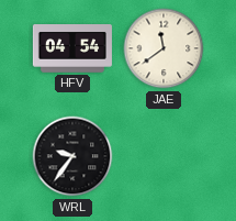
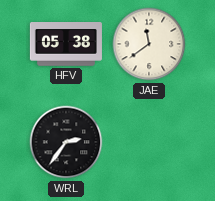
HFV: 04:54 -> 05:38
WRL: 9:36 -> 2:36
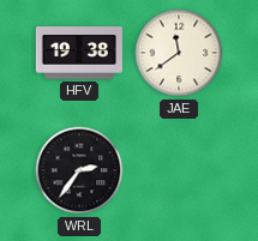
HFV: 05:38 -> 19:38
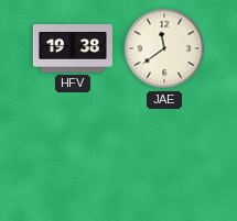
WRL: 2:36 -> none
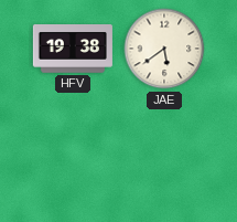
JAE: 11:39 -> 5:39
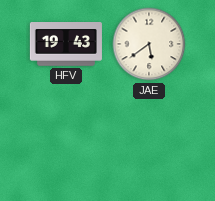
HFV: 19:38 -> 19:43
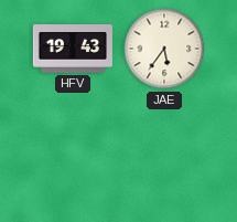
JAE: 5:39 -> 5:36
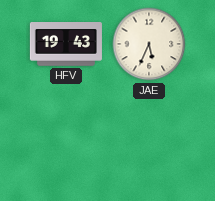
JAE: 5:36 -> 5:34
